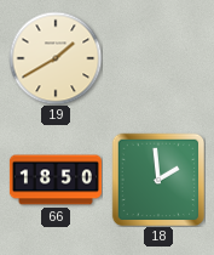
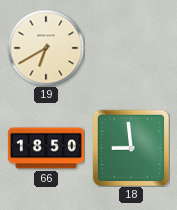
19: 1:40 -> 6:40
18: 1:59 -> 8:59
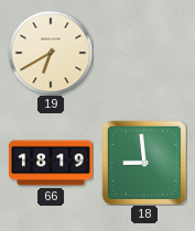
66: 18:50 -> 18:19
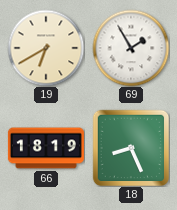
69: none -> 1:55
18: 8:59 -> 8:26
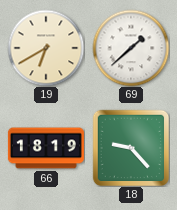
69: 1:55 -> 1:38
18: 8:26 -> 9:23
